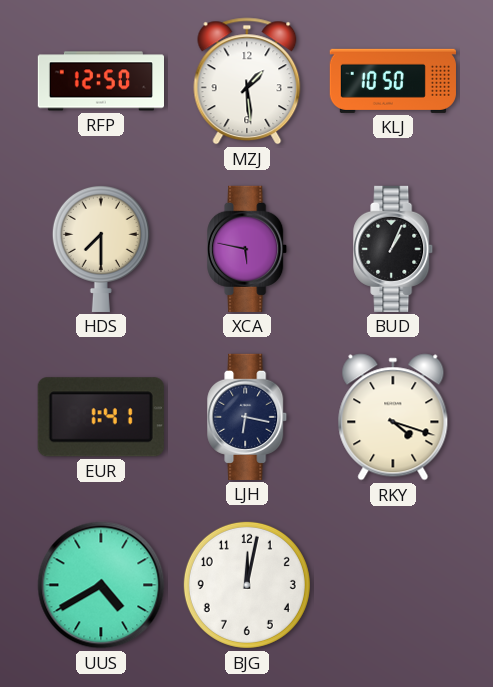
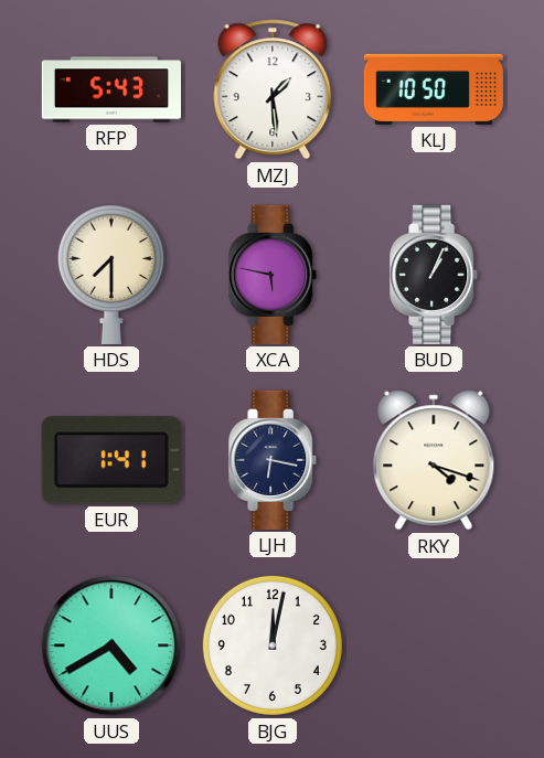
RFP: 12:50 -> 5:43
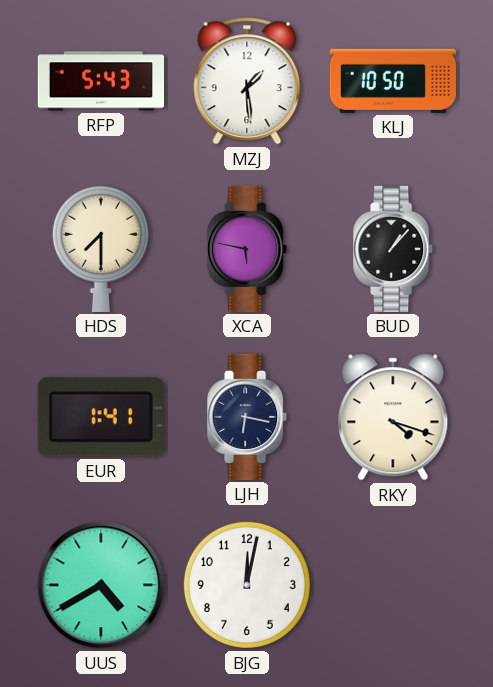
BUD: 1:04 -> 1:07
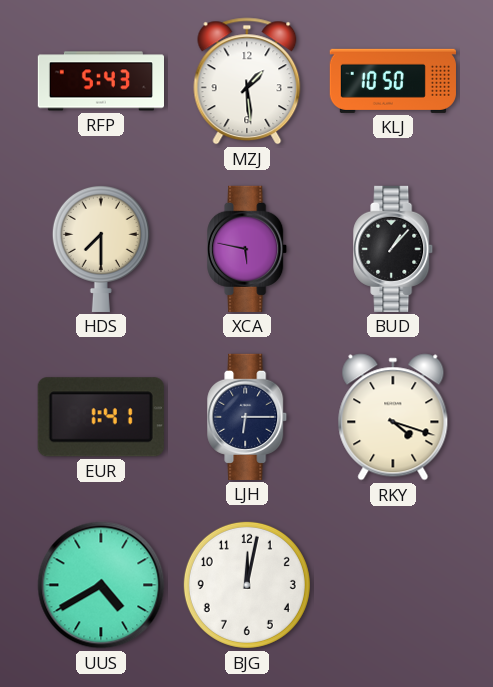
LJH: 6:17 -> 6:15
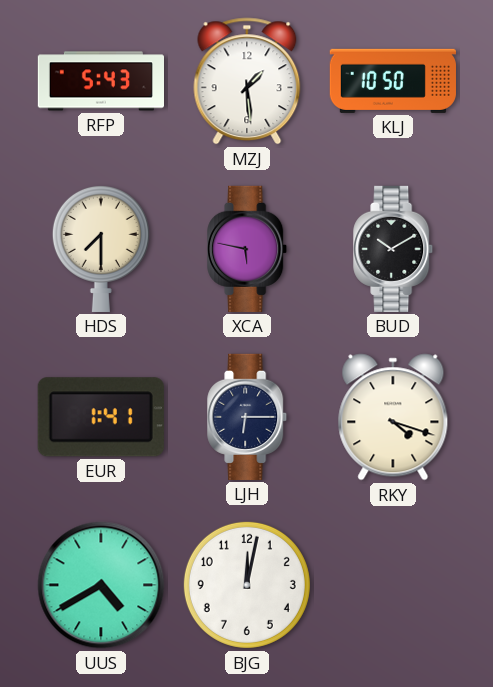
BUD: 1:07 -> 10:10
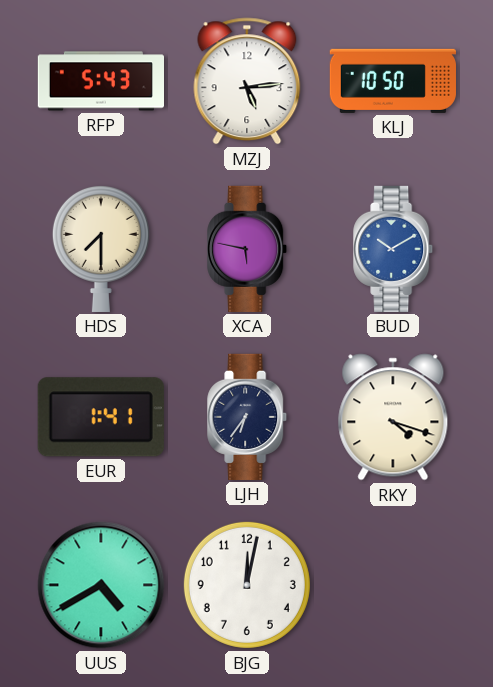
MZJ: 1:29 -> 5:14
BUD dial: black -> blue
LJH: 6:15 -> 6:36
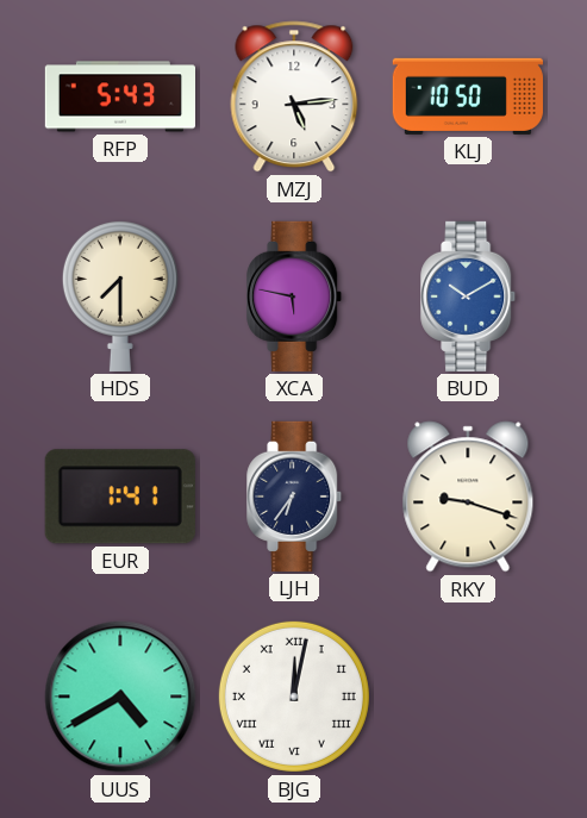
RKY: 4:18 -> 9:18
BJG numerals: Arabic -> Roman
